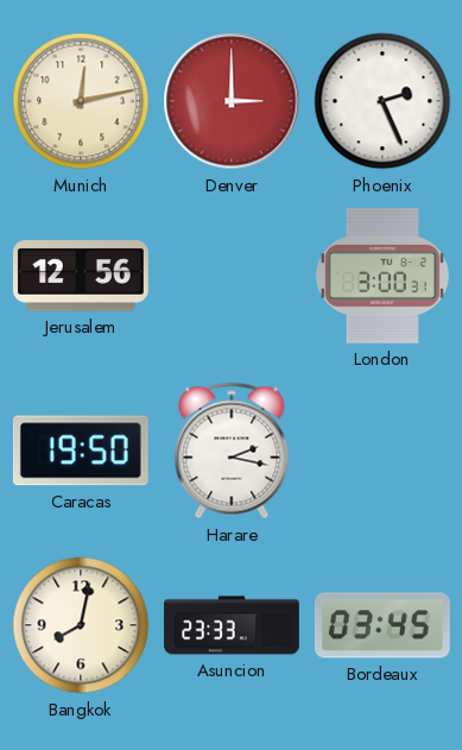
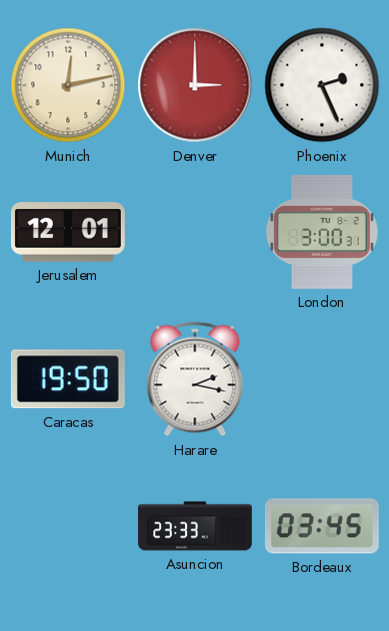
Jerusalem: 12:56 -> 12:01
Bangkok: 8:02 -> none
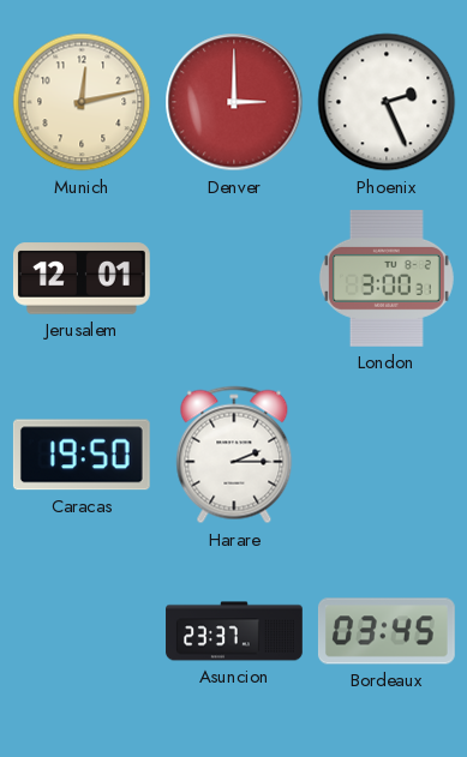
Harare: 2:17 -> 2:15
Asuncion: 23:33 -> 23:37
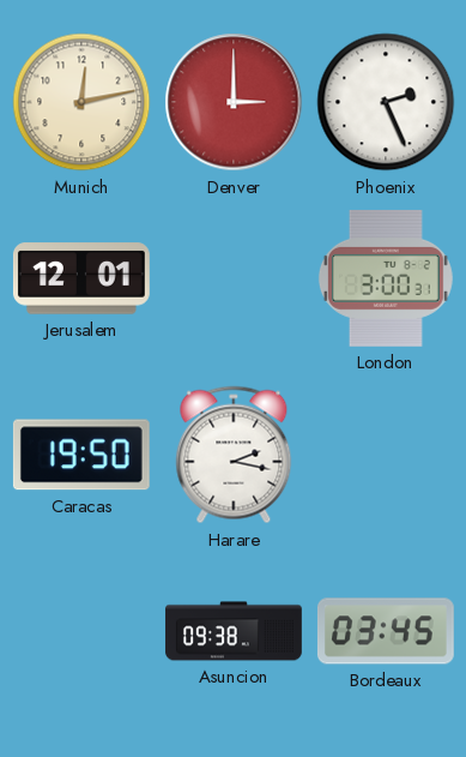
Harare: 2:15 -> 2:17
Asuncion: 23:37 -> 09:38
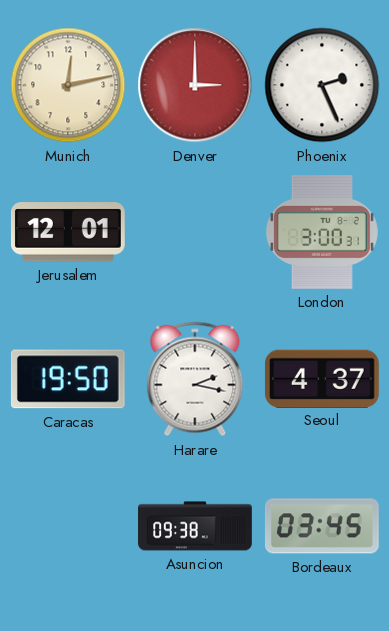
Seoul: none -> 4:37
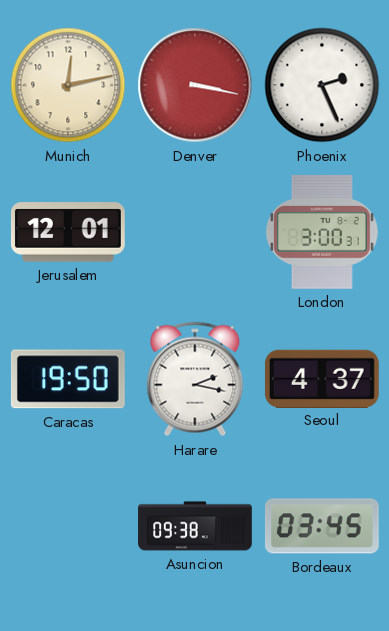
Denver: 3:00 -> 3:17
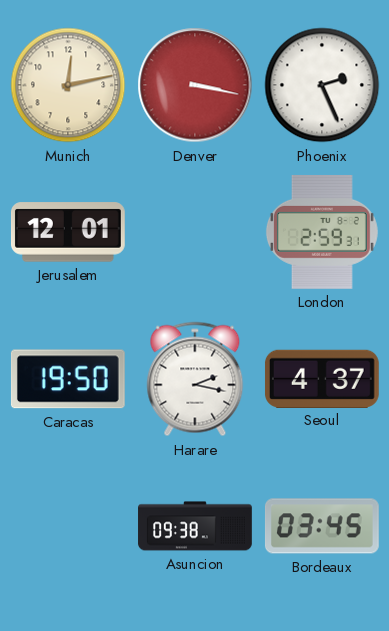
London: 3:00 -> 2:59
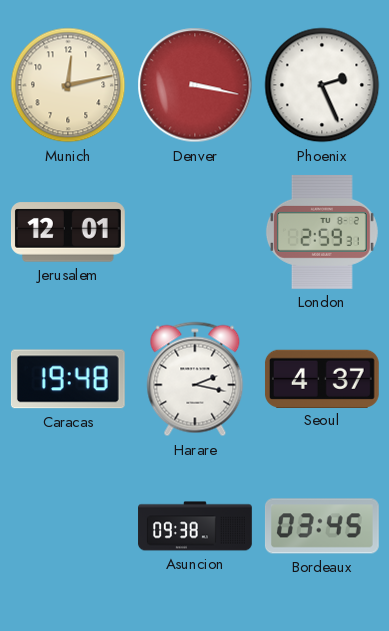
Caracas: 19:50 -> 19:48
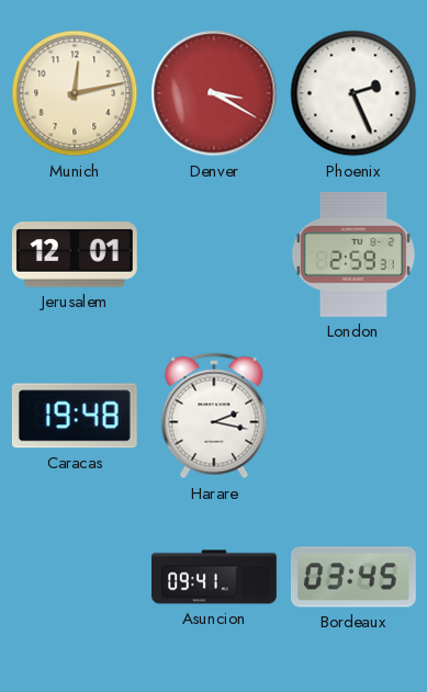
Denver: 3:17 -> 3:20
Seoul: 4:37 -> none
Asuncion: 09:38 -> 09:41
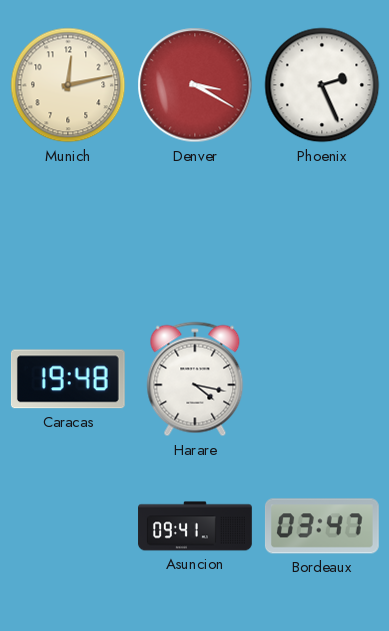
Jerusalem: 12:01 -> none
London: 2:59 -> none
Harare: 2:17 -> 4:17
Bordeaux: 03:45 -> 03:47
